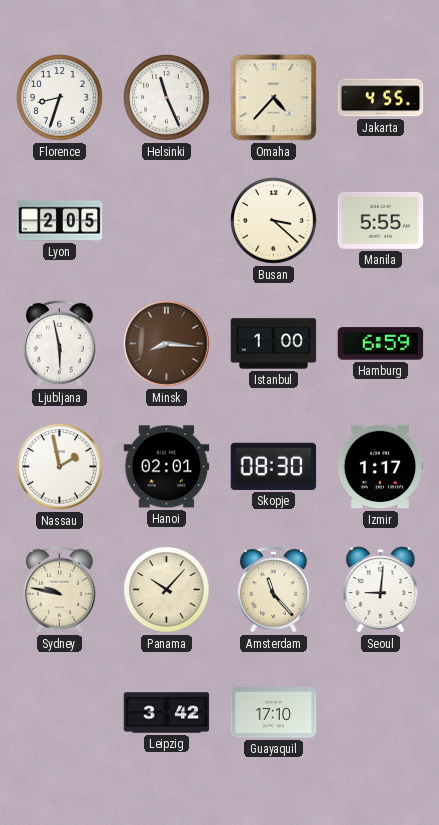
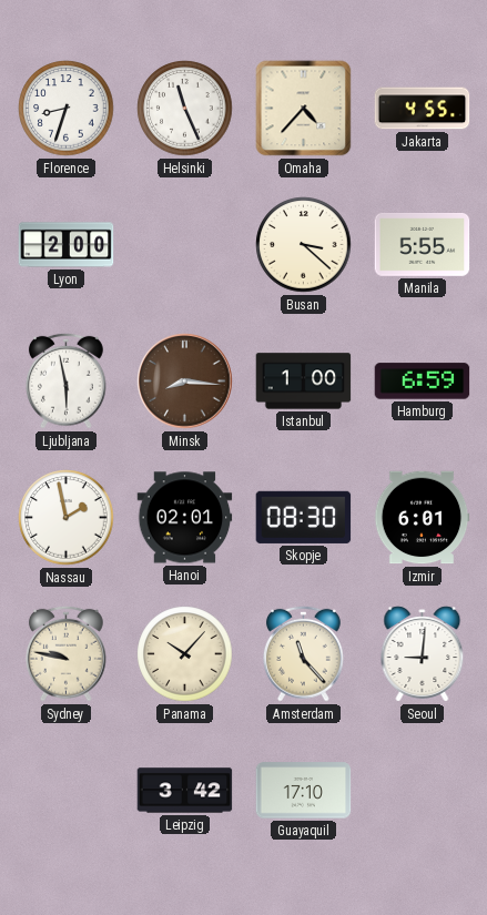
Lyon: 2:05 -> 2:00
Izmir: 1:17 -> 6:01
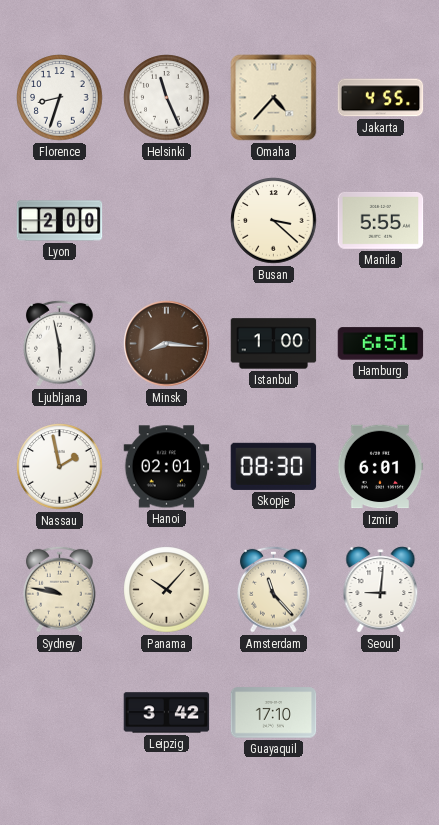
Hamburg: 6:59 -> 6:51
